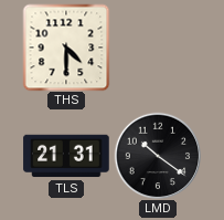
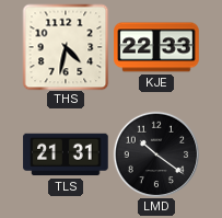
THS: 4:30 -> 4:32
KJE: none -> 22:33
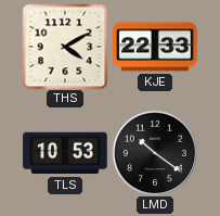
THS: 4:32 -> 4:10
TLS: 21:31 -> 10:53
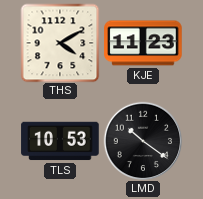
KJE: 22:33 -> 11:23
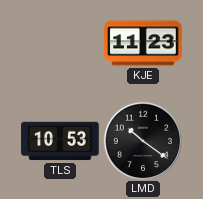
THS: 4:10 -> none
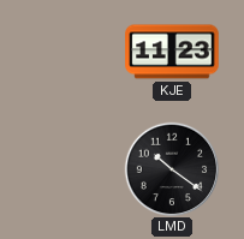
TLS: 10:53 -> none
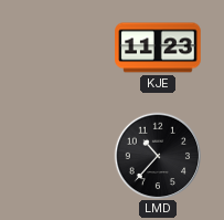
LMD: 10:21 -> 10:37
